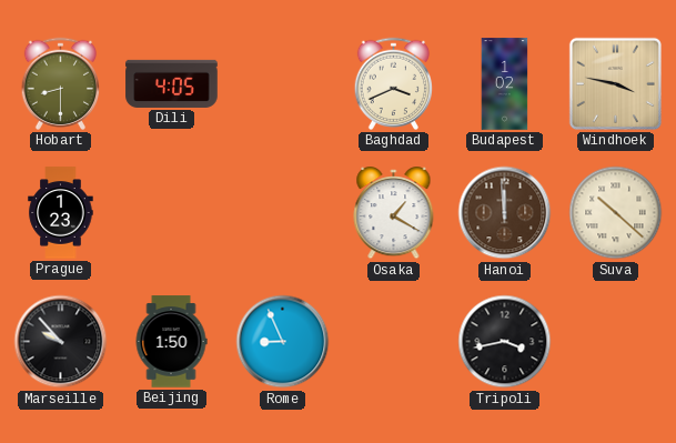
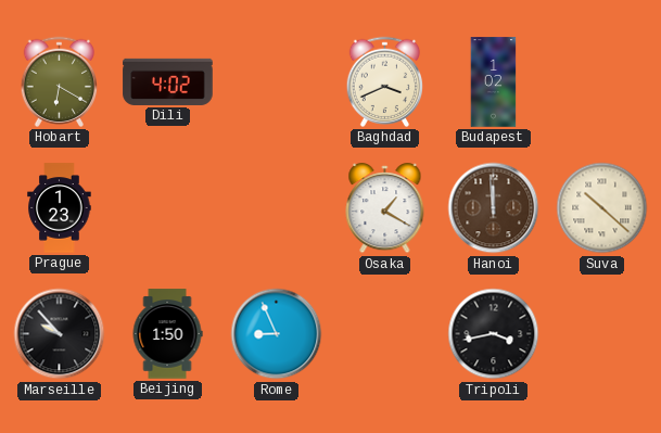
Hobart: 8:30 -> 6:20
Dili: 4:05 -> 4:02
Windhoek: 3:47 -> none
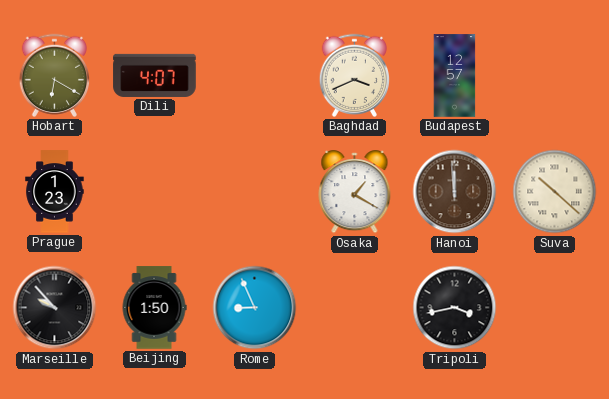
Dili: 4:02 -> 4:07
Budapest: 1:02 -> 12:57
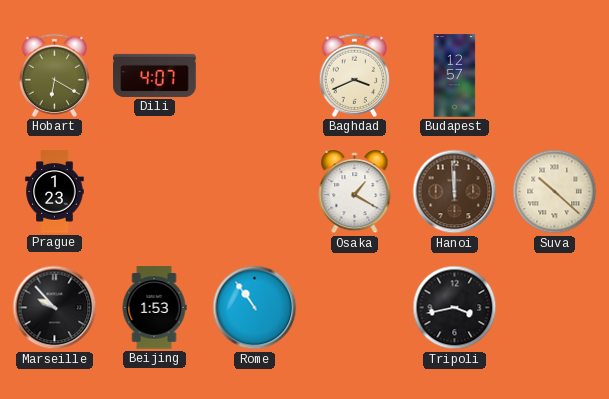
Beijing: 1:50 -> 1:53
Rome: 8:56 -> 10:54
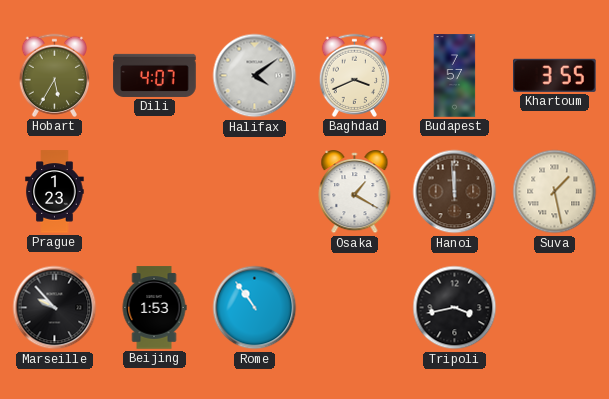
Hobart: 6:20 -> 5:35
Halifax: none -> 4:09
Budapest: 12:57 -> 7:57
Khartoum: none -> 3:55
Suva: 10:22 -> 1:28
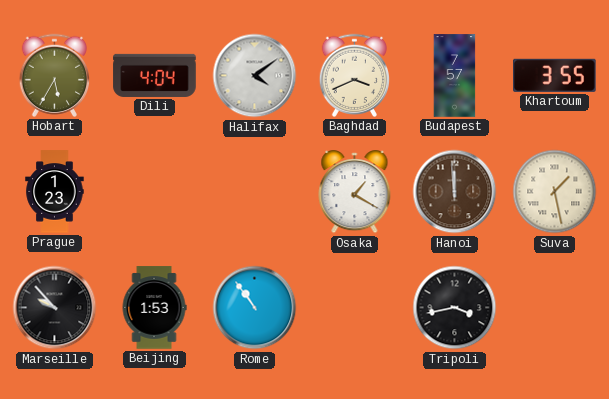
Dili: 4:07 -> 4:04
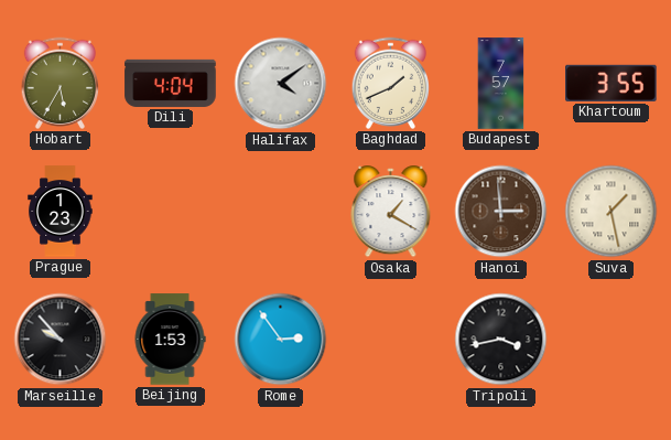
Baghdad: 3:41 -> 1:41
Hanoi: 11:59 -> 2:59
Rome: 10:54 -> 2:54
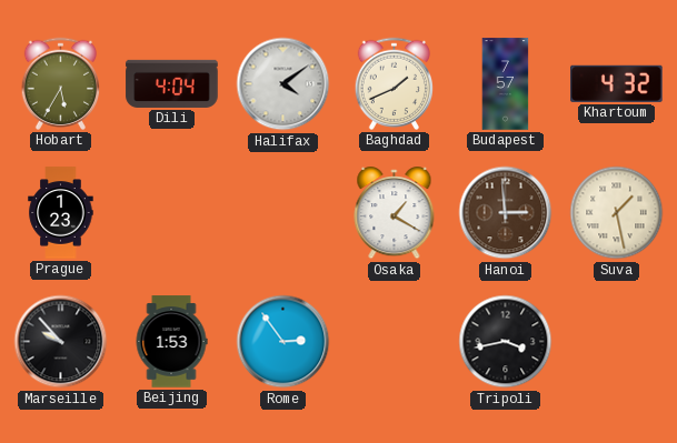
Khartoum: 3:55 -> 4:32
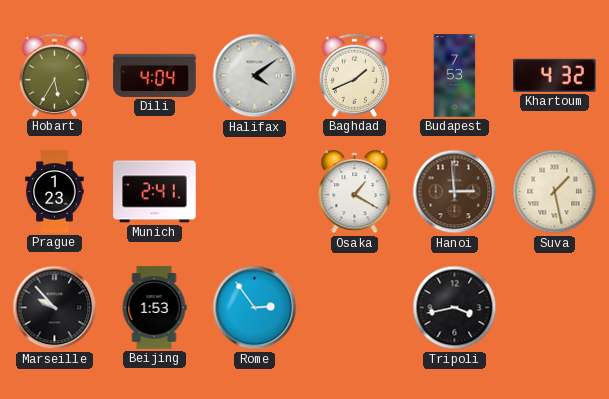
Budapest: 7:57 -> 7:53
Munich: none -> 2:41
